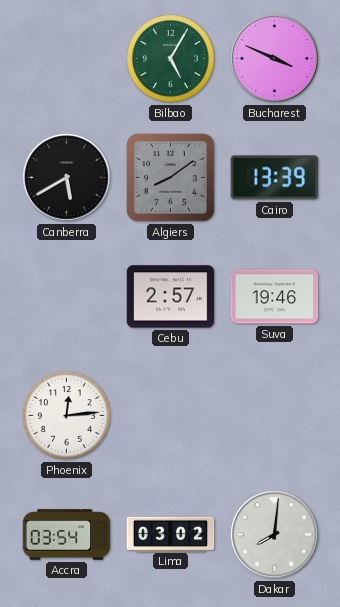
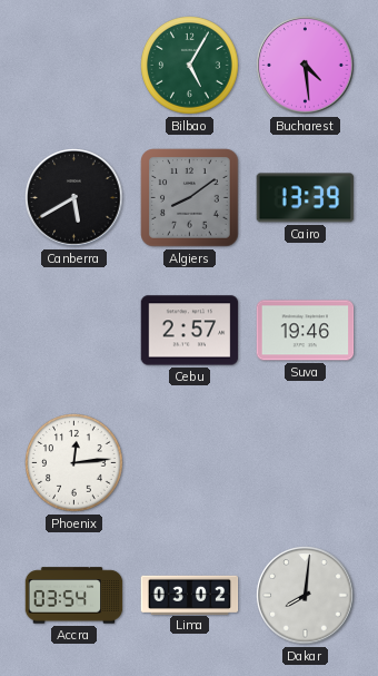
Bucharest: 3:49 -> 4:29
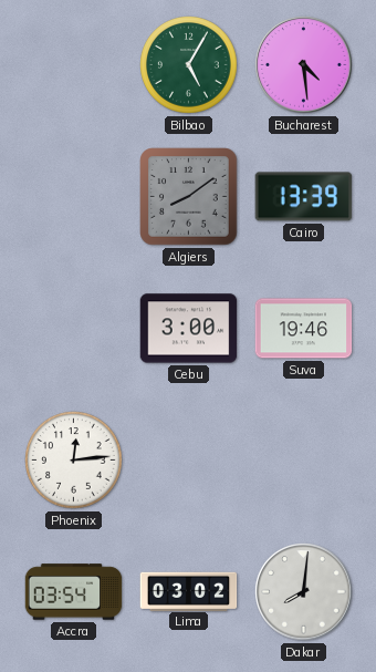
Canberra: 5:40 -> none
Cebu: 2:57 -> 3:00
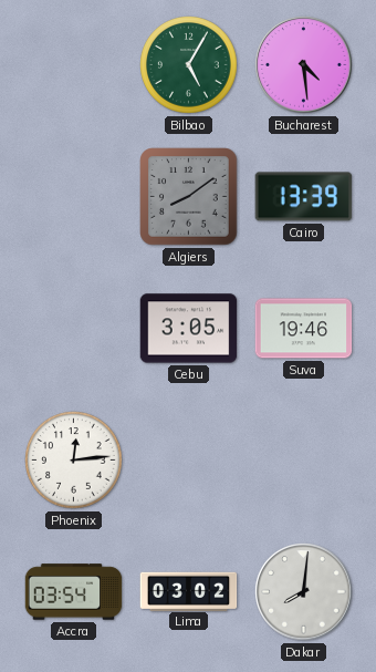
Cebu: 3:00 -> 3:05
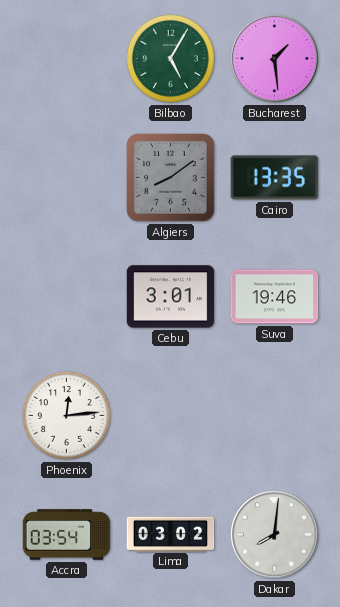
Bucharest: 4:29 -> 1:29
Cairo: 13:39 -> 13:35
Cebu: 3:05 -> 3:01
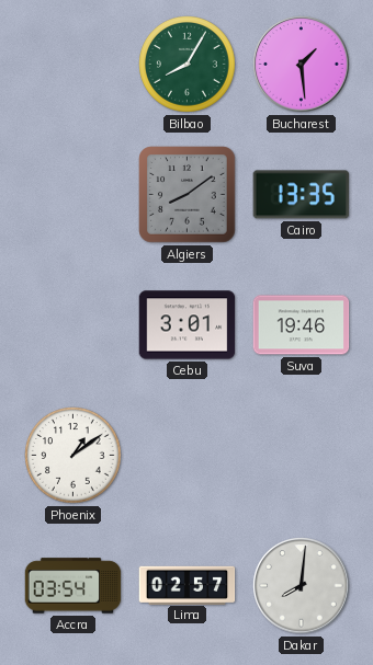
Bilbao: 5:05 -> 8:05
Phoenix: 12:14 -> 1:09
Lima: 03:02 -> 02:57
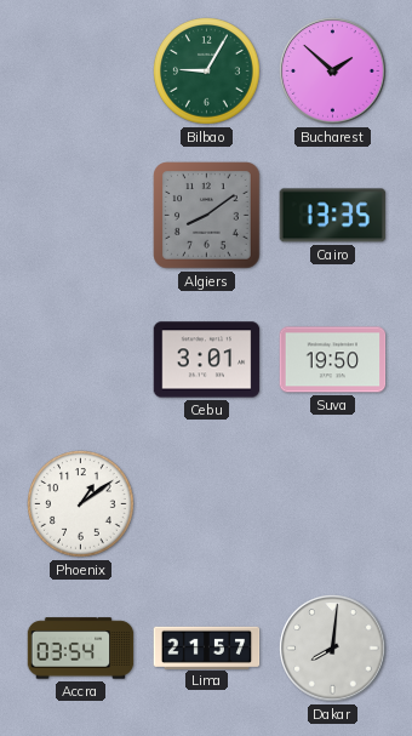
Bilbao: 8:05 -> 9:05
Bucharest: 1:29 -> 1:52
Suva: 19:46 -> 19:50
Lima: 02:57 -> 21:57
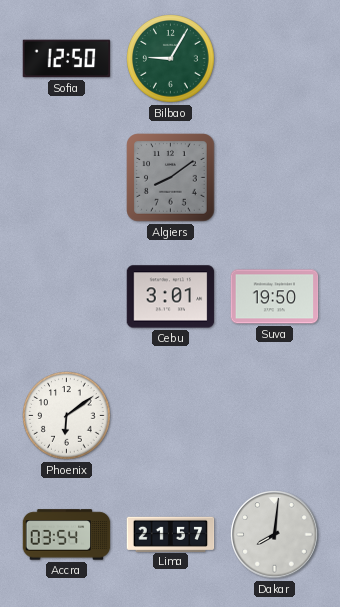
Sofia: none -> 12:50
Bucharest: 1:52 -> none
Cairo: 13:35 -> none
Phoenix: 1:09 -> 6:09
